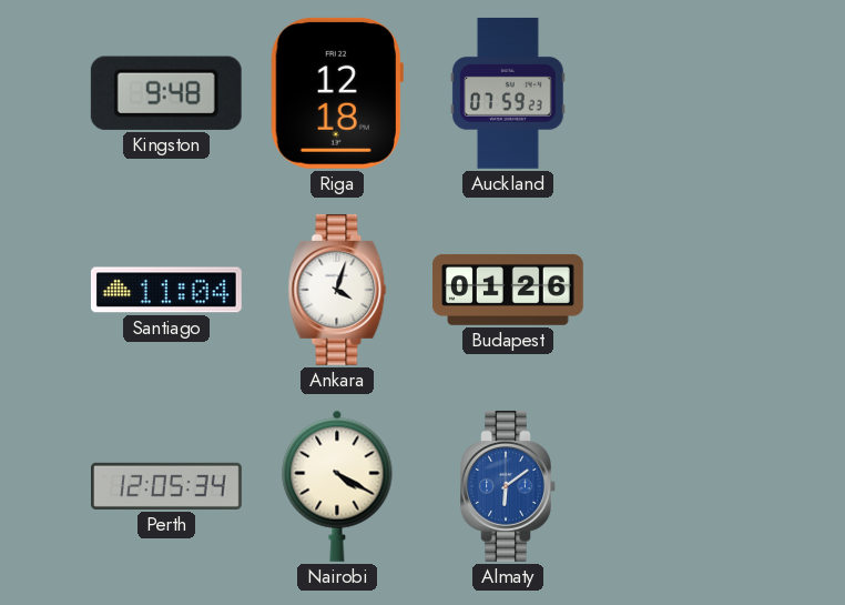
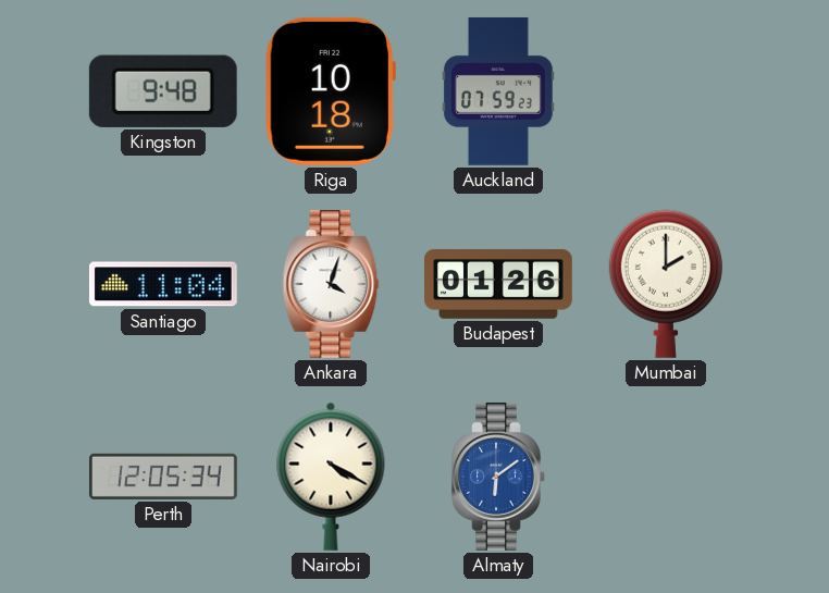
Riga: 12:18 -> 10:18
Mumbai: none -> 2:00
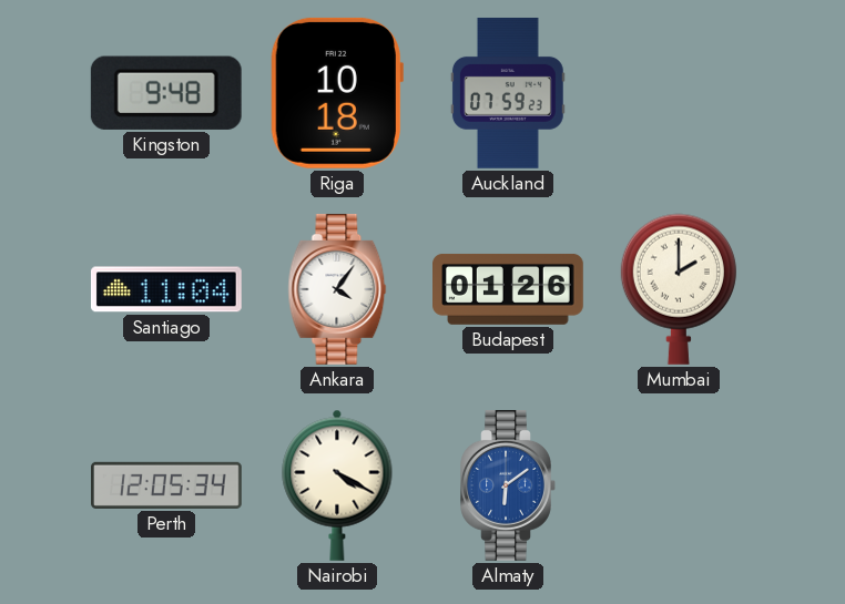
Ankara: 4:03 -> 4:06
